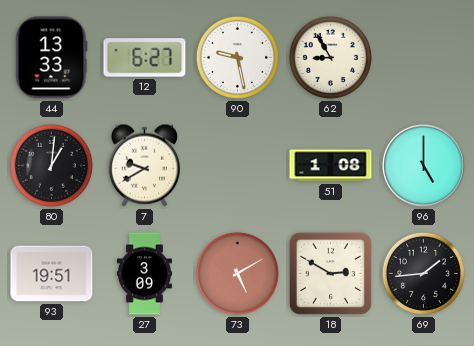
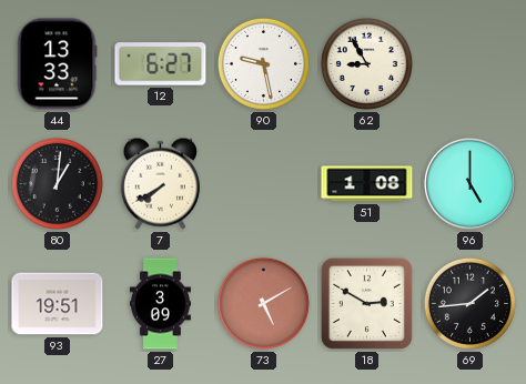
7: 9:40 -> 7:40
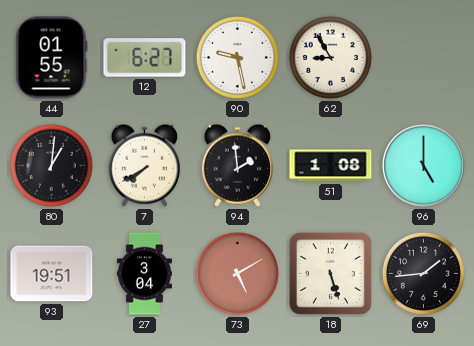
44: 13:33 -> 01:55
94: none -> 1:59
27: 3:09 -> 3:04
18: 2:50 -> 5:27
